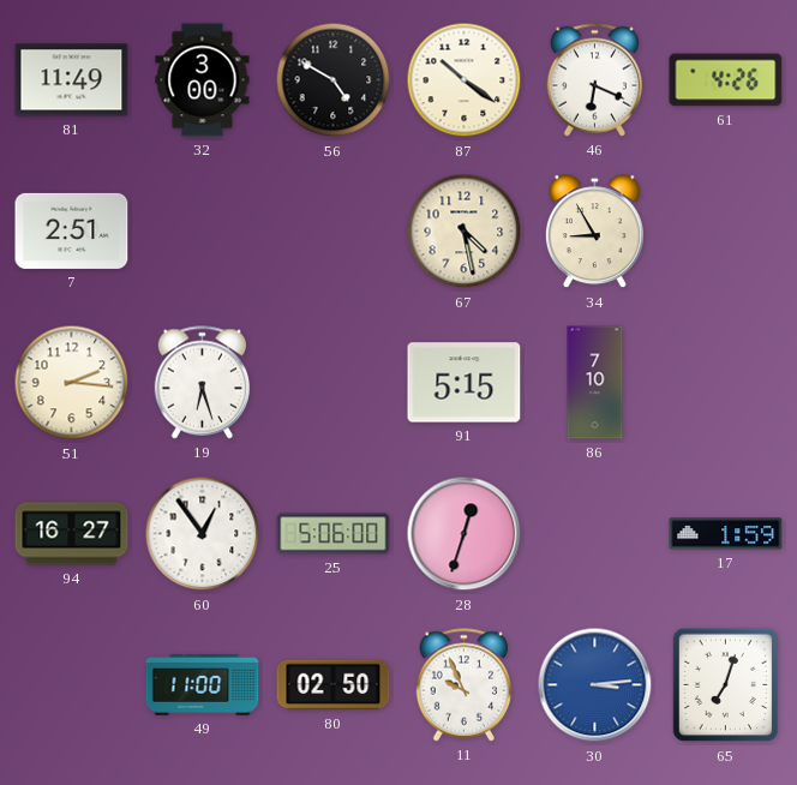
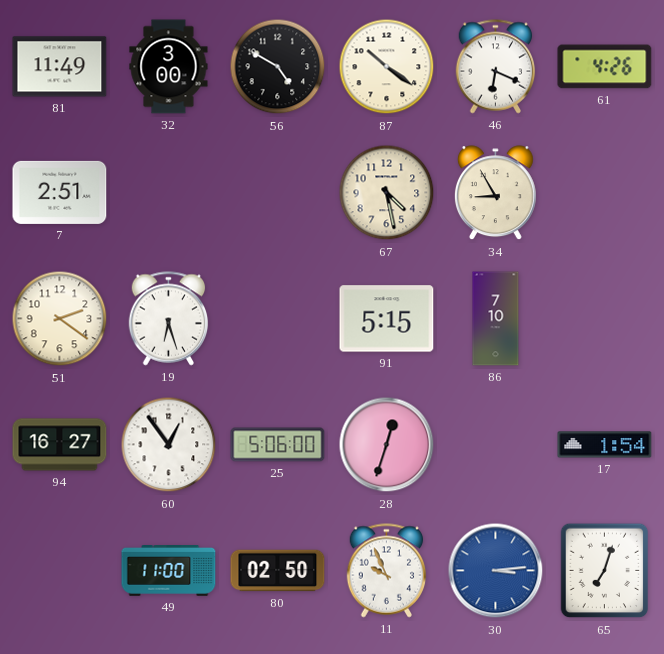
51: 2:16 -> 2:21
17: 1:59 -> 1:54
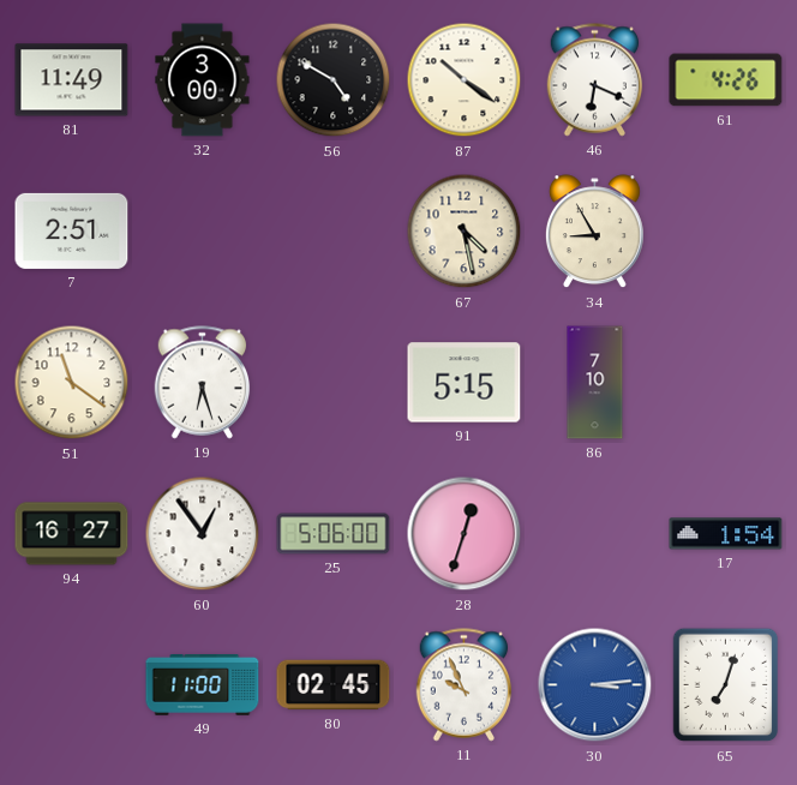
51: 2:21 -> 11:21
80: 02:50 -> 02:45
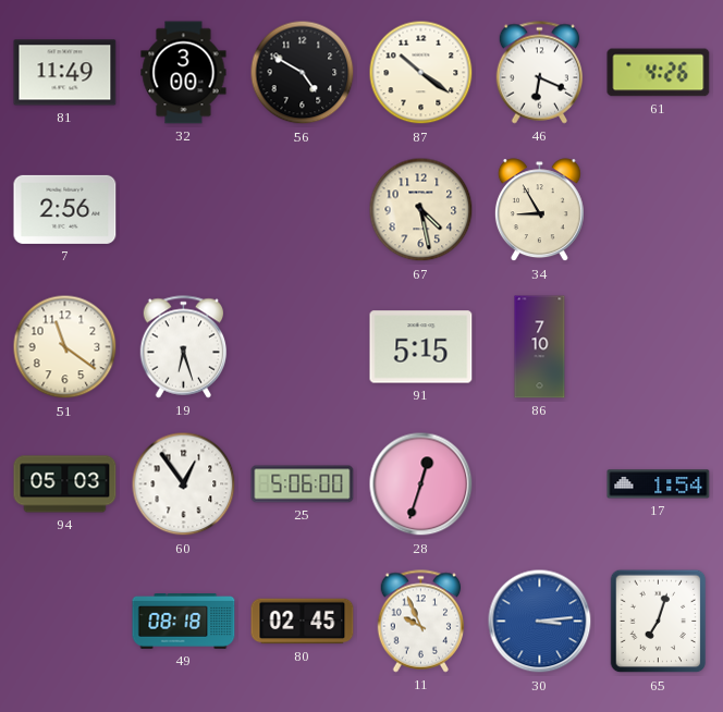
7: 2:51 -> 2:56
94: 16:27 -> 05:03
49: 11:00 -> 08:18
